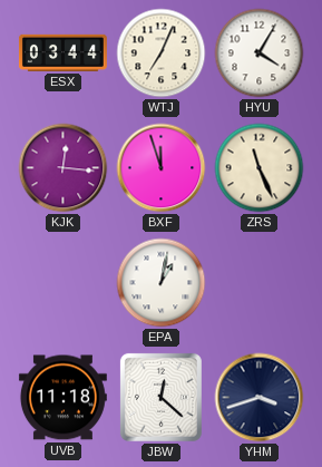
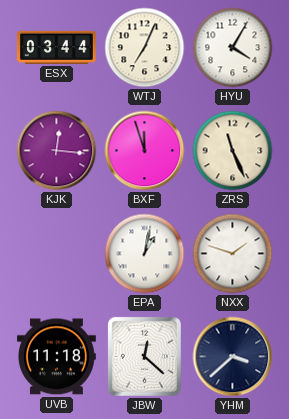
NXX: none -> 1:48
YHM: 3:42 -> 3:38
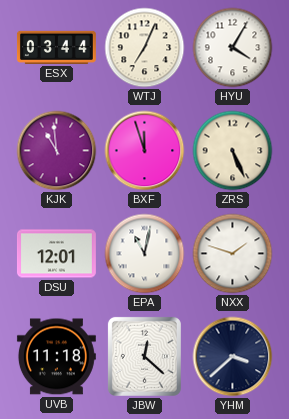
KJK: 12:16 -> 10:59
ZRS: 11:26 -> 5:26
DSU: none -> 12:01
EPA: 1:02 -> 11:02
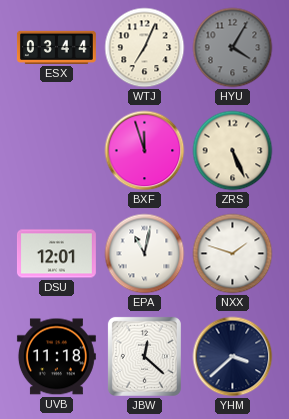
HYU dial: white -> grey
KJK: 10:59 -> none
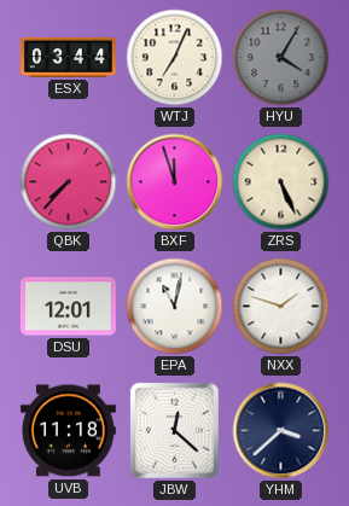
QBK: none -> 7:37
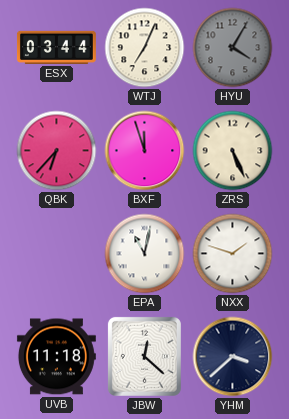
QBK: 7:37 -> 6:37
DSU: 12:01 -> none
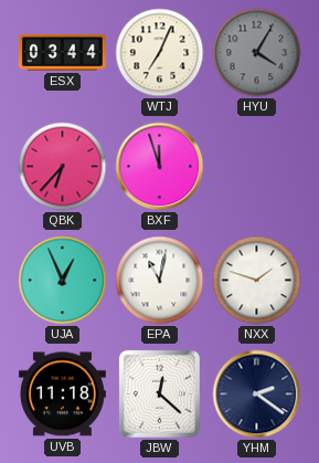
ZRS: 5:26 -> none
UJA: none -> 12:56
YHM: 3:38 -> 2:21
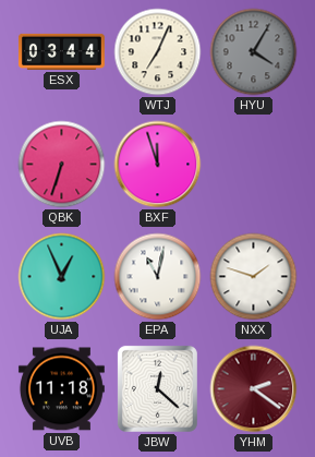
QBK: 6:37 -> 6:33
YHM dial: navy -> burgundy
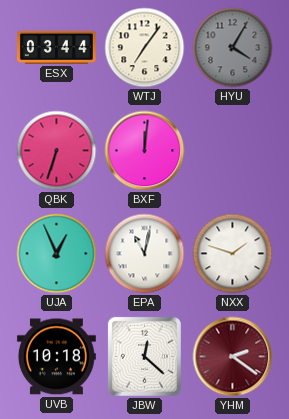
WTJ: 7:04 -> 7:06
BXF: 11:57 -> 12:01
UVB: 11:18 -> 10:18
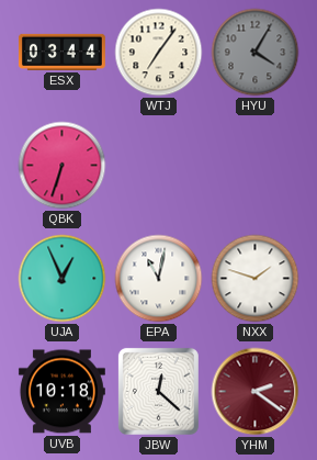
BXF: 12:01 -> none
